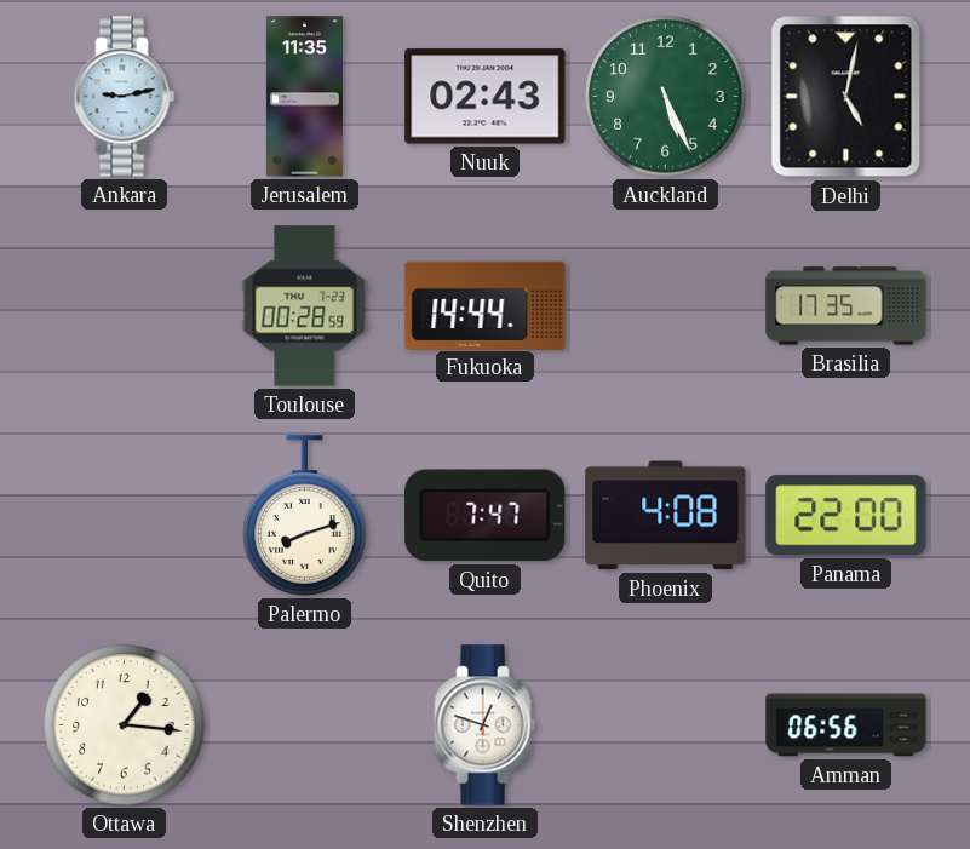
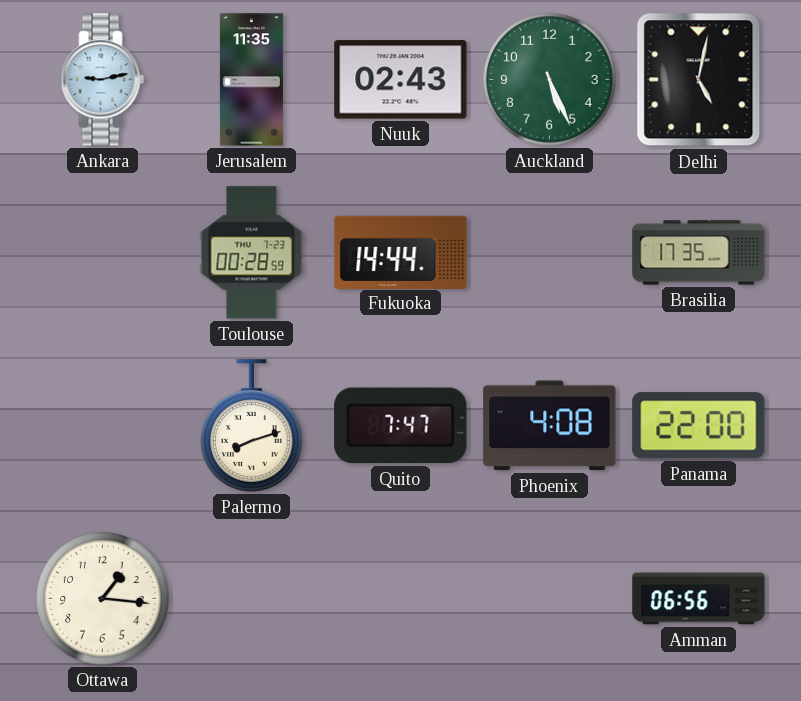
Shenzhen: 12:48 -> none
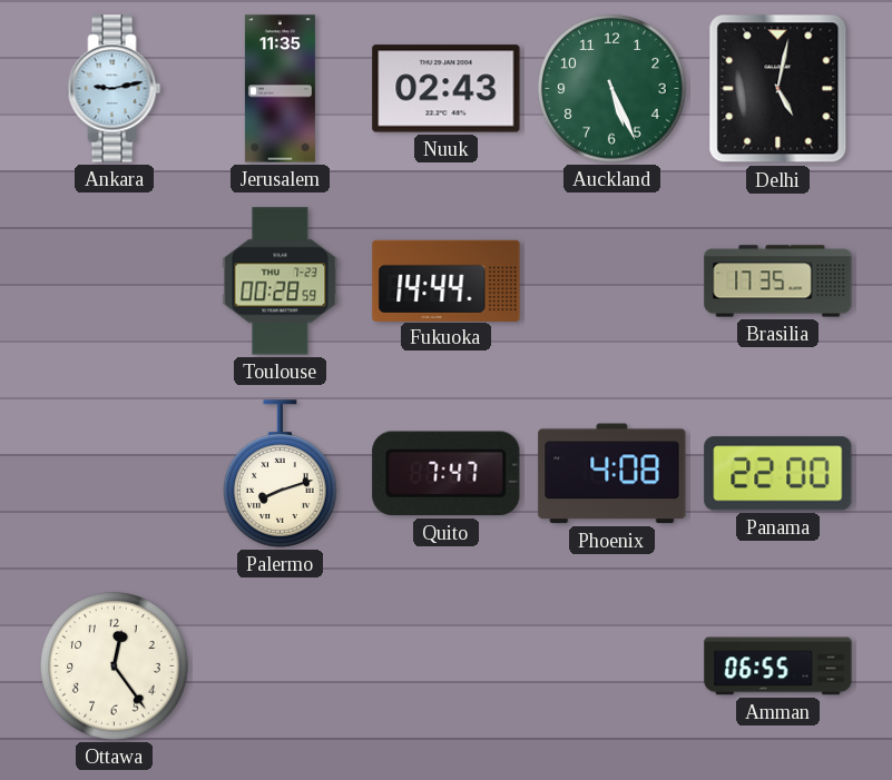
Ottawa: 1:16 -> 12:24
Amman: 06:56 -> 06:55
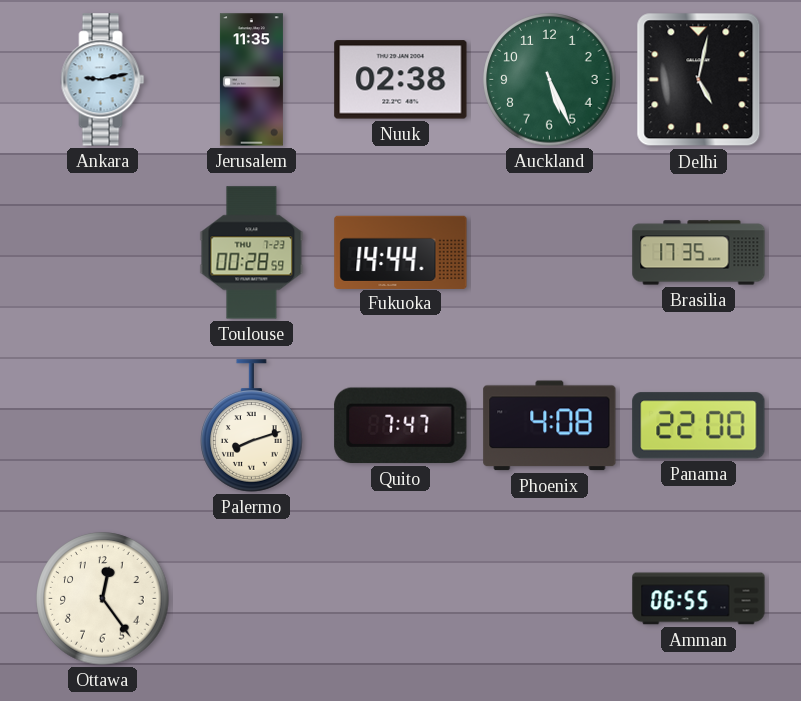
Nuuk: 02:43 -> 02:38
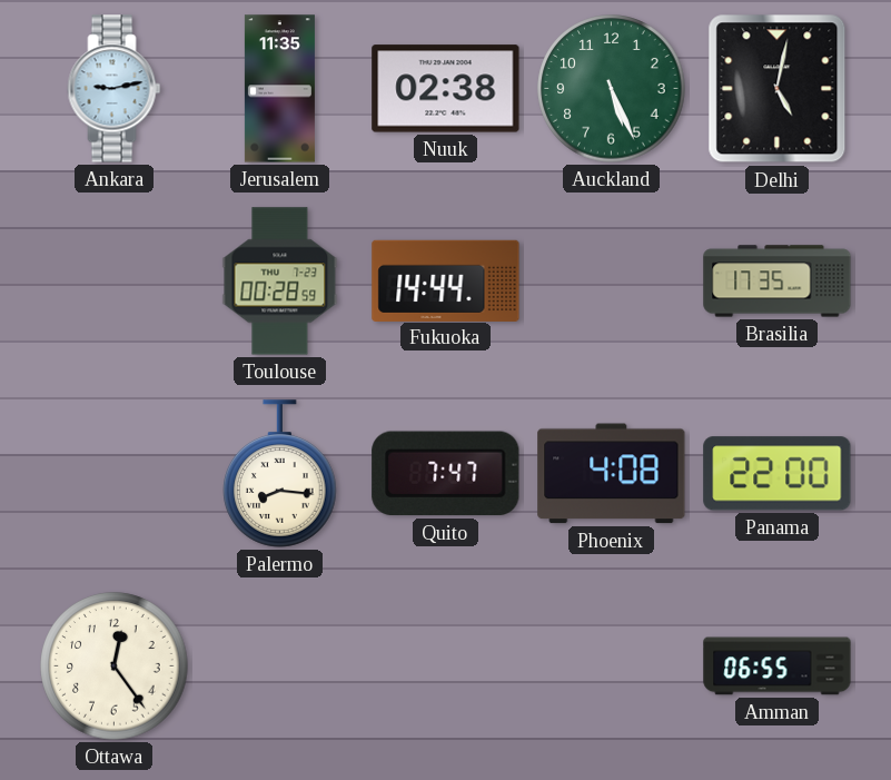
Palermo: 8:12 -> 8:16
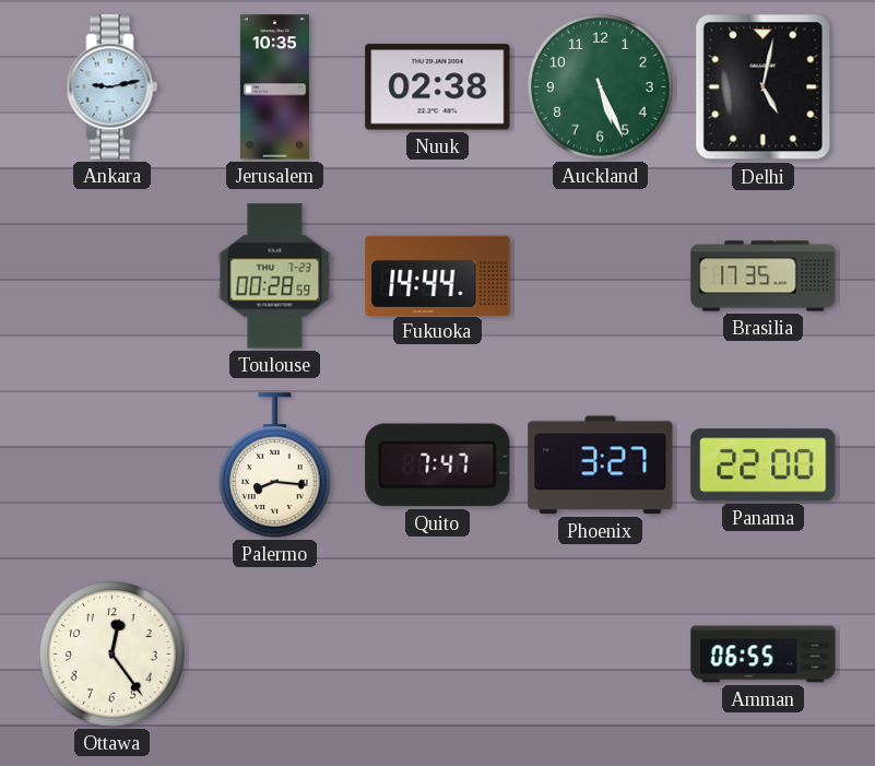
Jerusalem: 11:35 -> 10:35
Phoenix: 4:08 -> 3:27
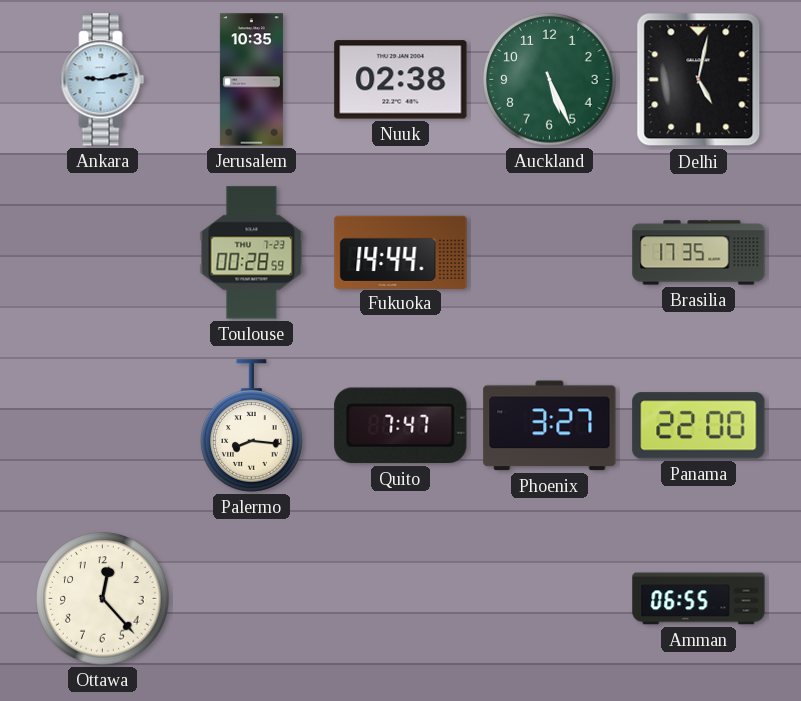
Ottawa: 12:24 -> 12:23
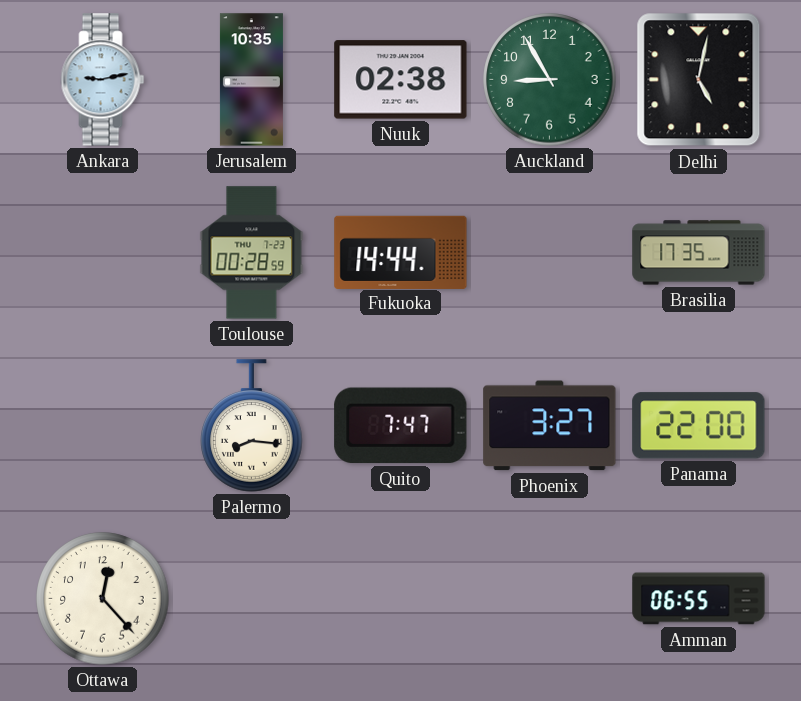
Auckland: 5:26 -> 8:55
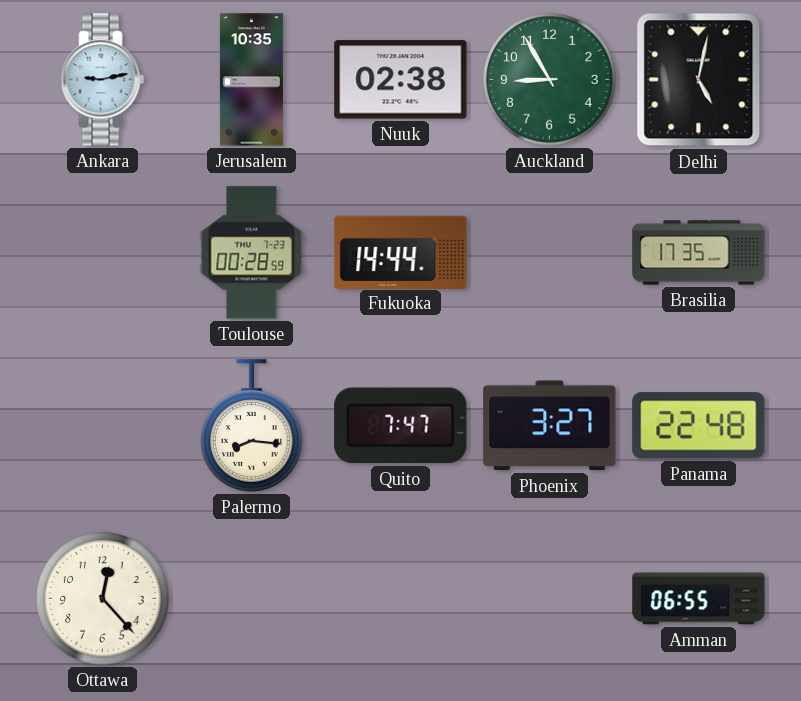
Panama: 22:00 -> 22:48
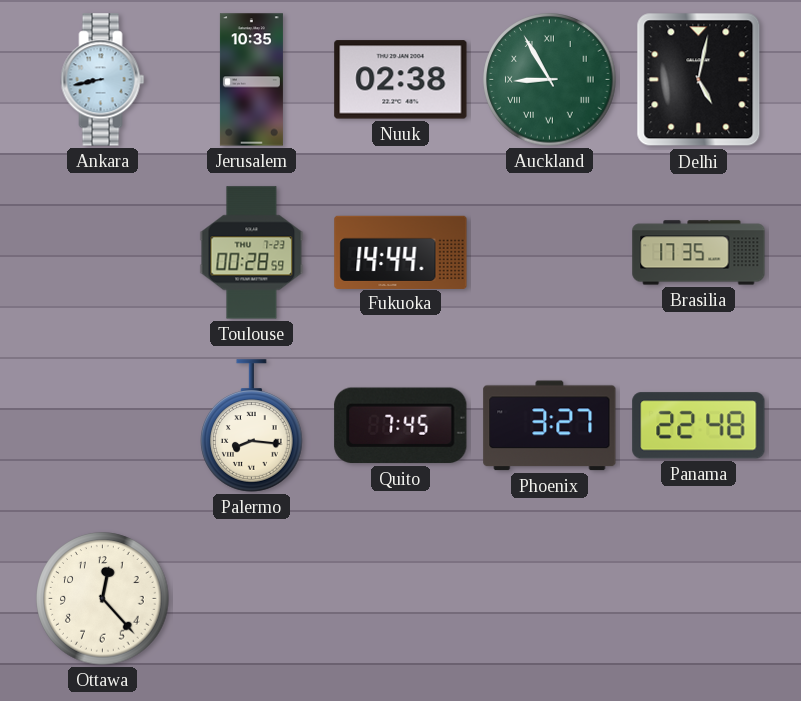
Ankara: 9:13 -> 8:43
Auckland numerals: Arabic -> Roman
Quito: 7:47 -> 7:45
Amman: 06:55 -> none
